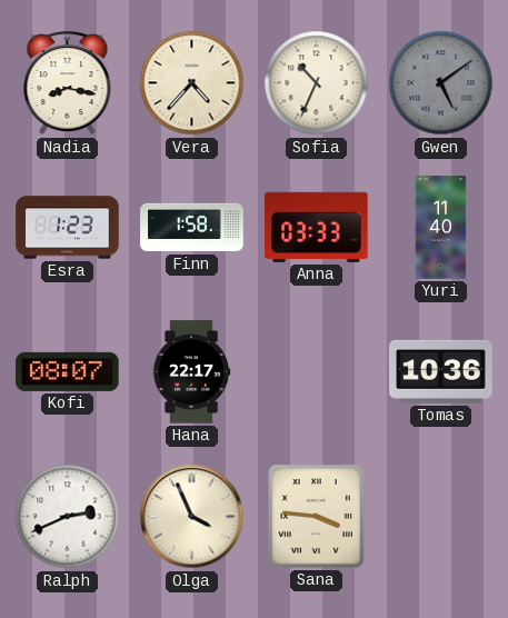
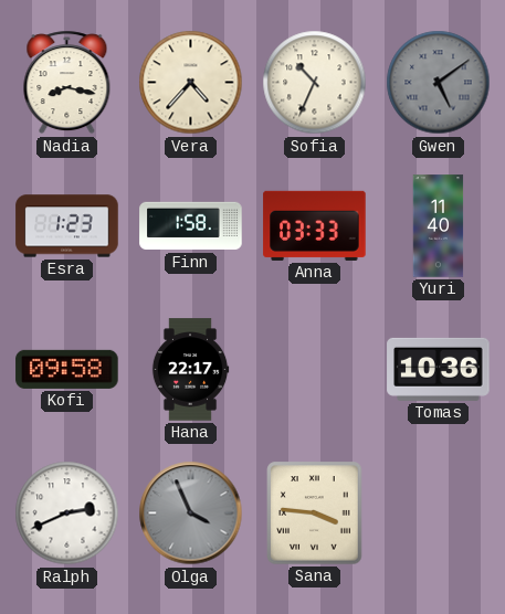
Kofi: 08:07 -> 09:58
Olga dial: cream -> grey
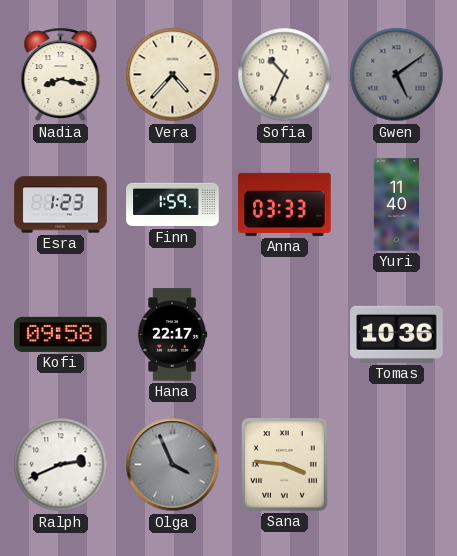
Finn: 1:58 -> 1:59
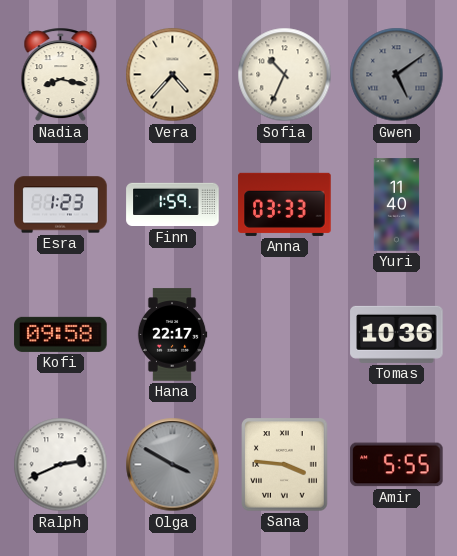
Olga: 3:56 -> 3:50
Amir: none -> 5:55
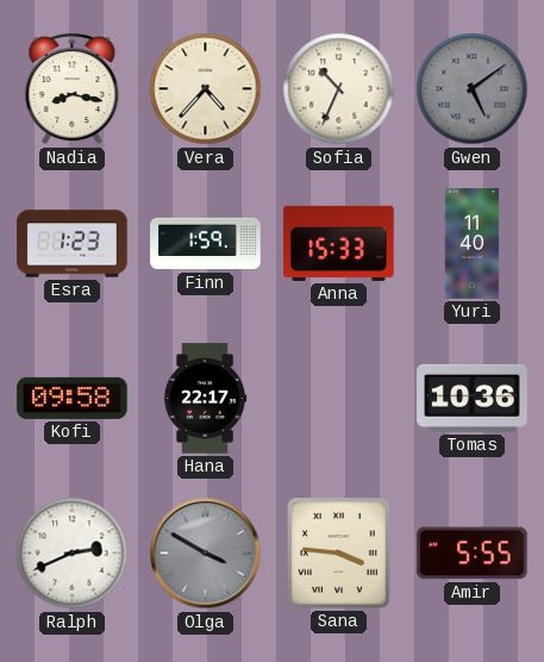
Anna: 03:33 -> 15:33
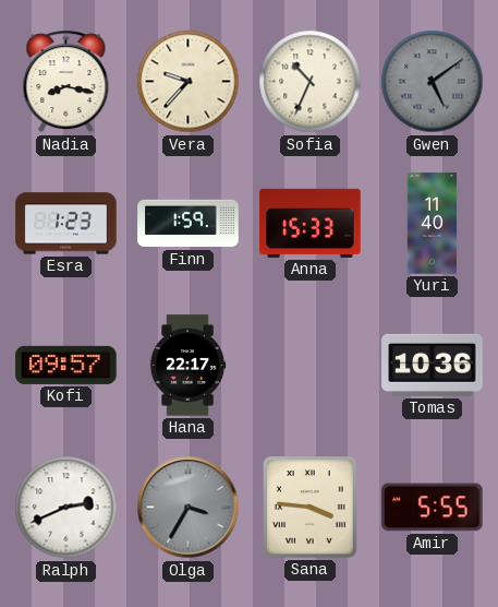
Vera: 4:37 -> 9:37
Kofi: 09:58 -> 09:57
Olga: 3:50 -> 3:35
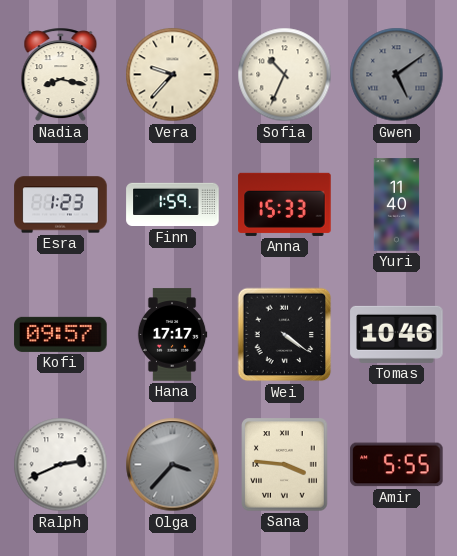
Hana: 22:17 -> 17:17
Wei: none -> 4:21
Tomas: 10:36 -> 10:46
Olga: 3:35 -> 3:37
